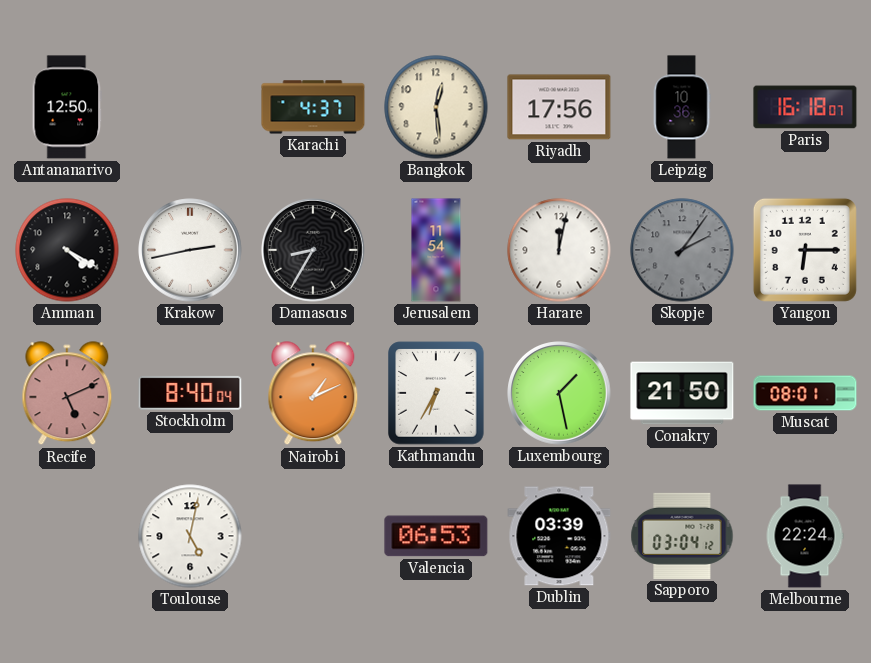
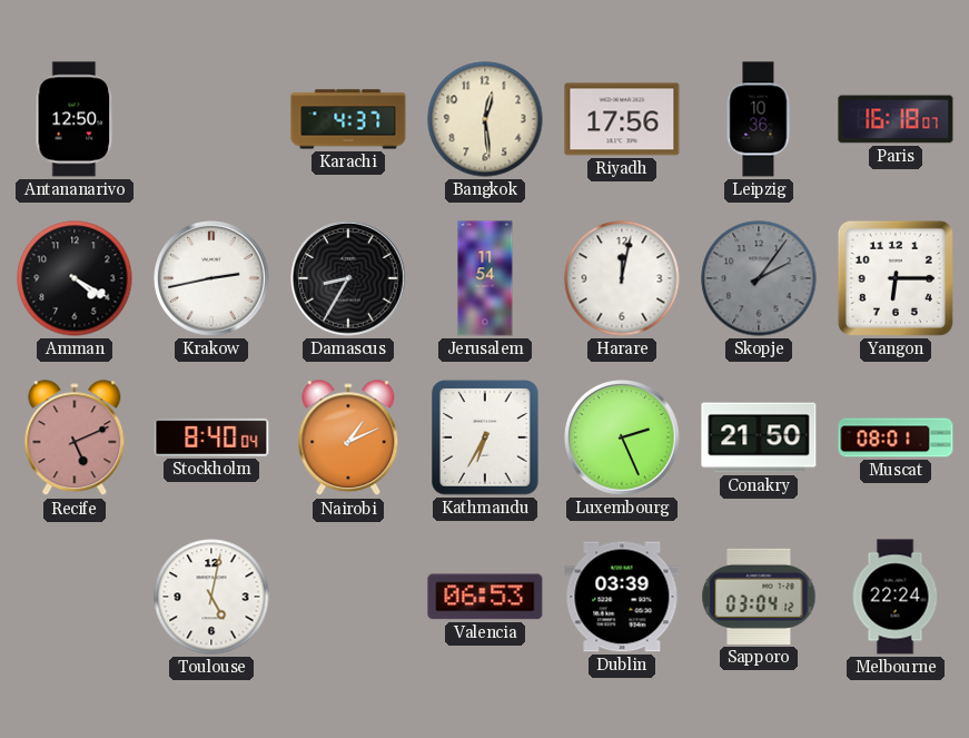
Luxembourg: 1:28 -> 2:26
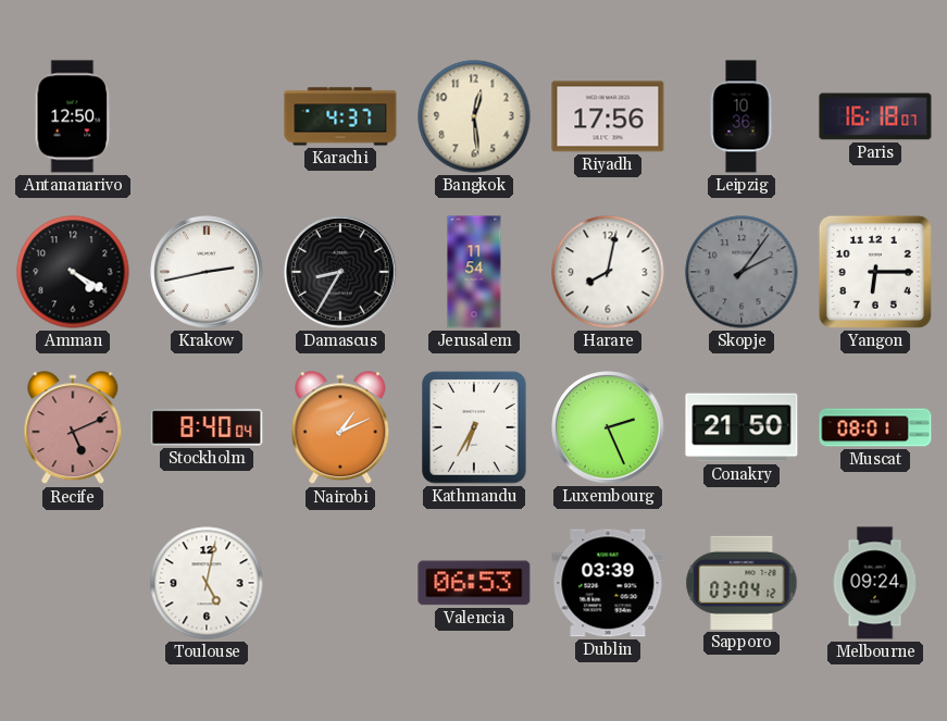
Harare: 12:02 -> 8:02
Melbourne: 22:24 -> 09:24
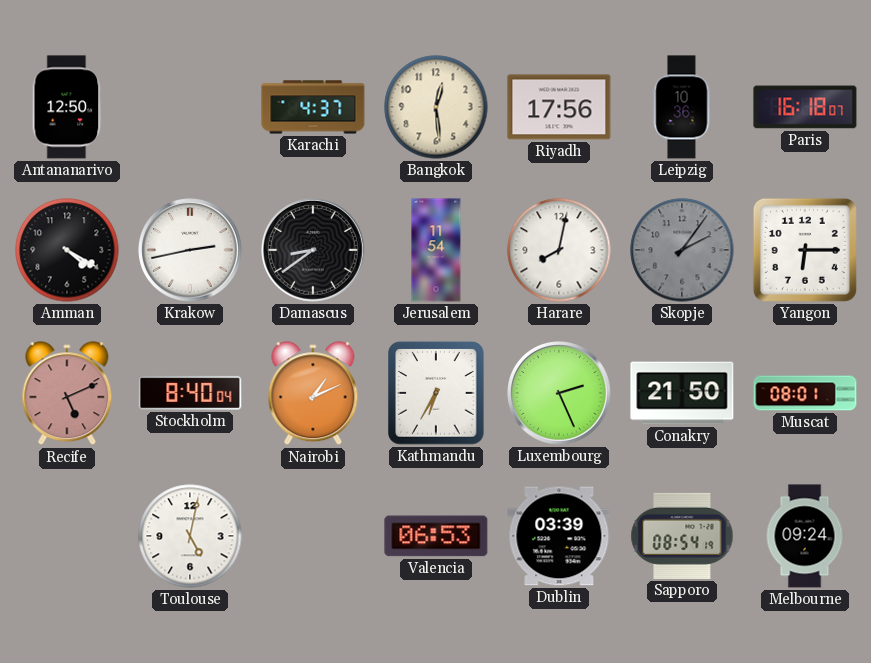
Damascus: 8:35 -> 8:39
Sapporo: 03:04 -> 08:54
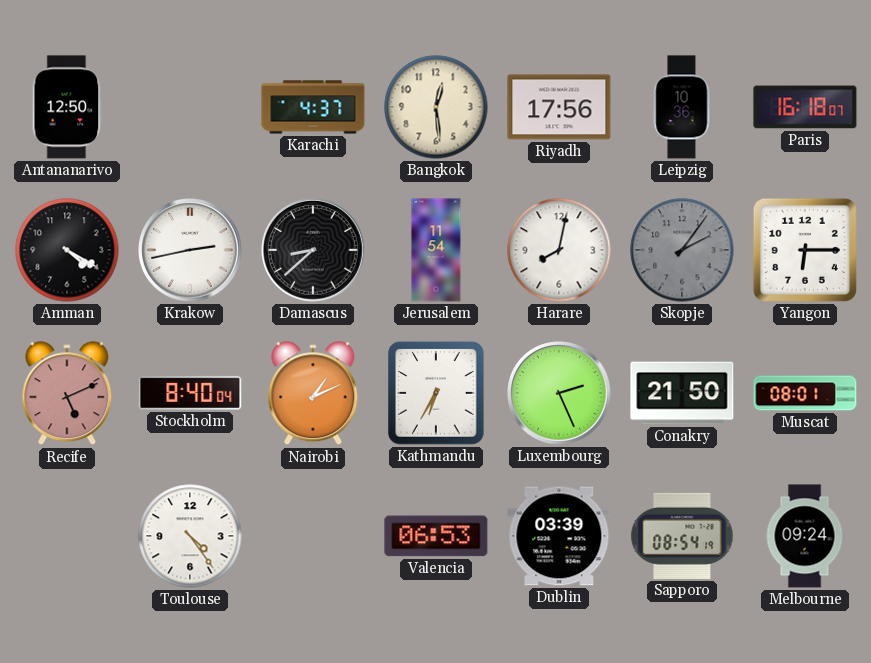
Damascus: 8:39 -> 8:38
Toulouse: 5:02 -> 4:24
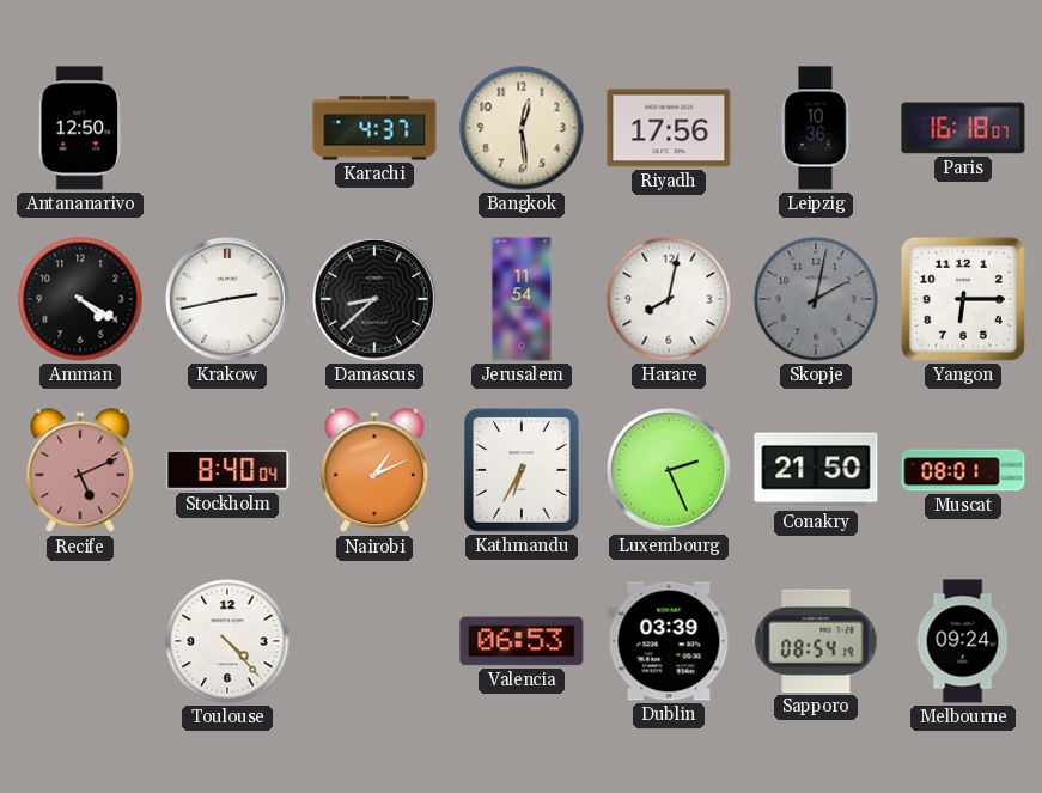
Skopje: 2:06 -> 2:02
Toulouse: 4:24 -> 4:23
